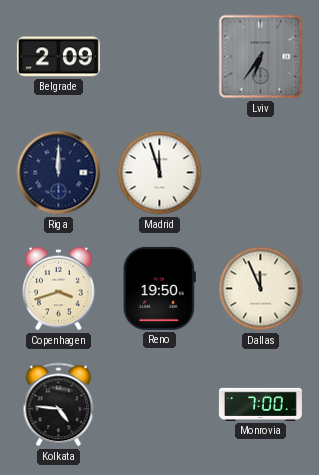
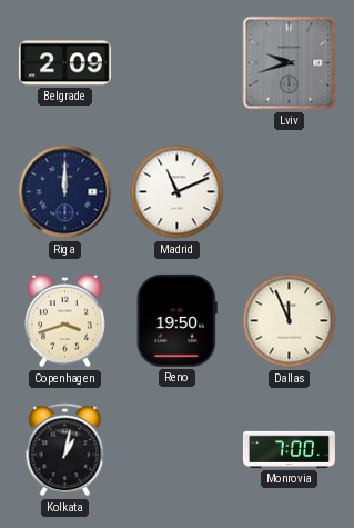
Lviv: 6:36 -> 9:42
Madrid: 11:57 -> 11:11
Kolkata: 4:46 -> 1:02
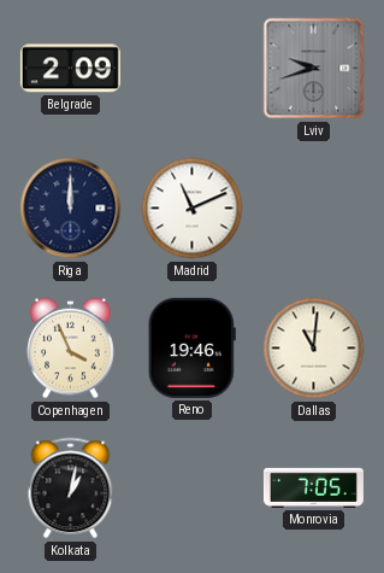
Copenhagen: 3:42 -> 3:56
Reno: 19:50 -> 19:46
Dallas: 11:56 -> 11:01
Monrovia: 7:00 -> 7:05
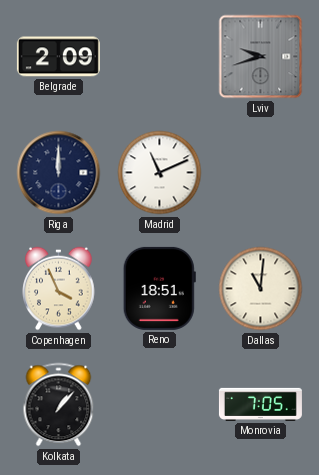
Reno: 19:46 -> 18:51
Kolkata: 1:02 -> 1:07
